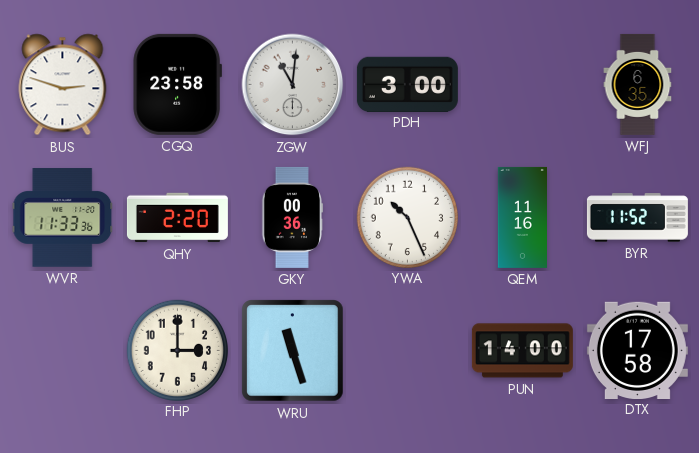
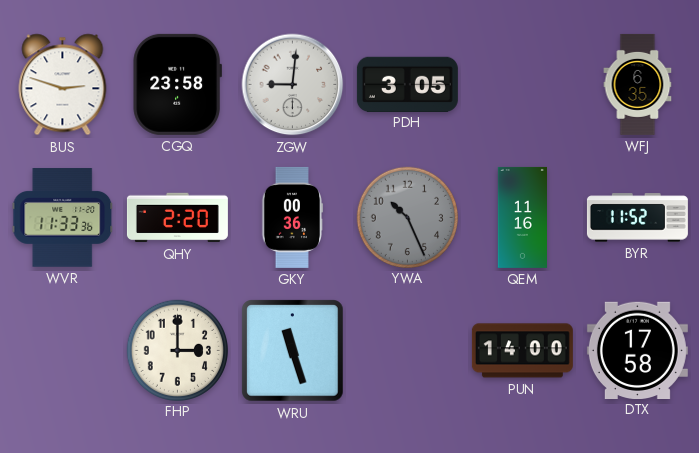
ZGW: 11:01 -> 9:01
PDH: 3:00 -> 3:05
YWA dial: white -> grey
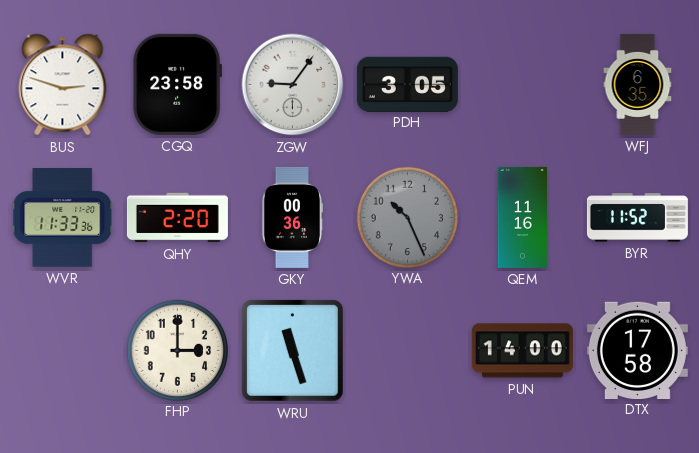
ZGW: 9:01 -> 9:06
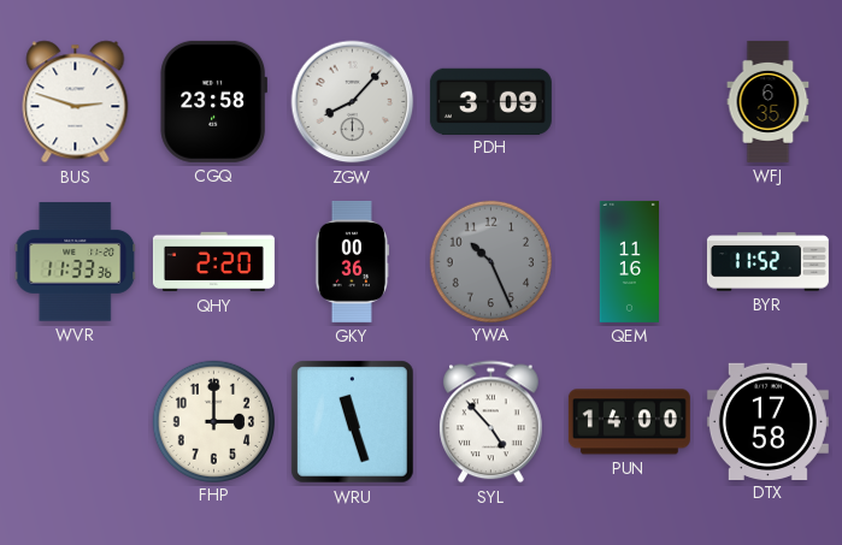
ZGW: 9:06 -> 8:07
PDH: 3:05 -> 3:09
SYL: none -> 4:53
